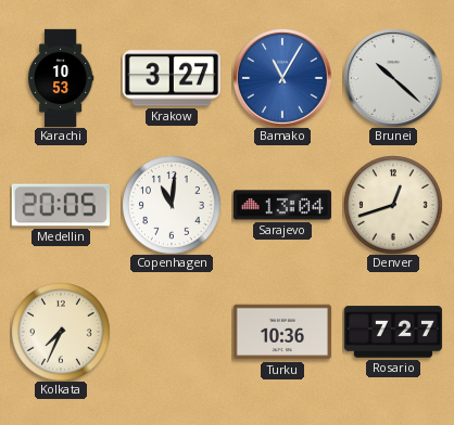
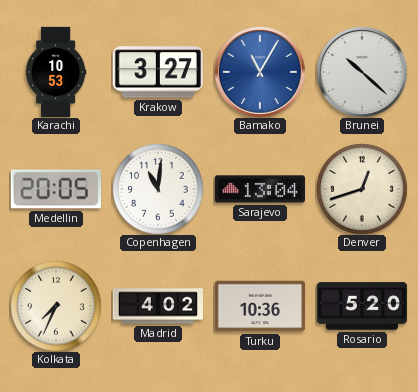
Madrid: none -> 4:02
Rosario: 7:27 -> 5:20
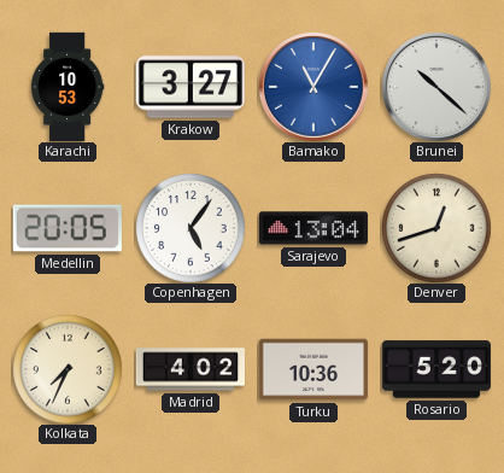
Copenhagen: 11:01 -> 5:06
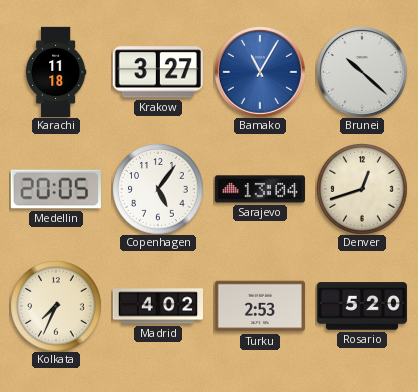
Karachi: 10:53 -> 11:18
Turku: 10:36 -> 2:53
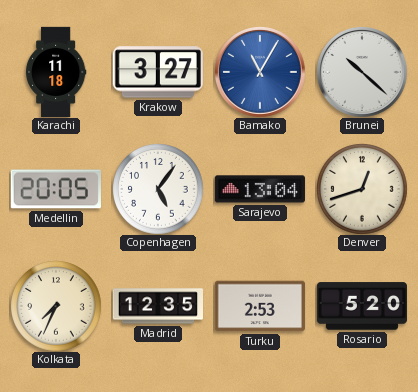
Madrid: 4:02 -> 12:35
